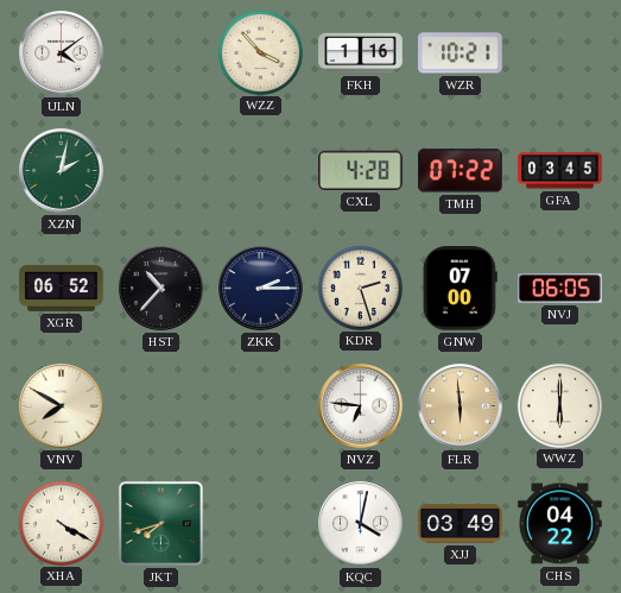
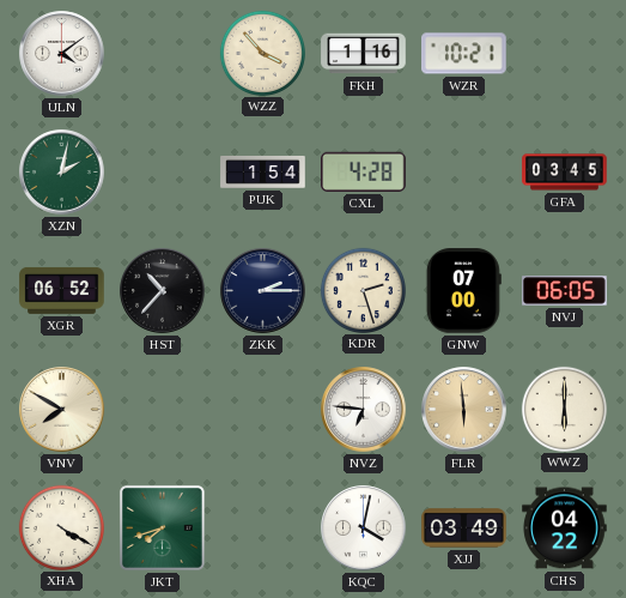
PUK: none -> 1:54
TMH: 07:22 -> none
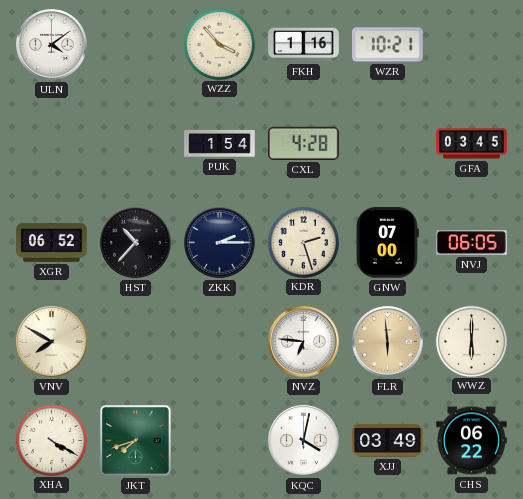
XZN: 2:02 -> none
CHS: 04:22 -> 06:22
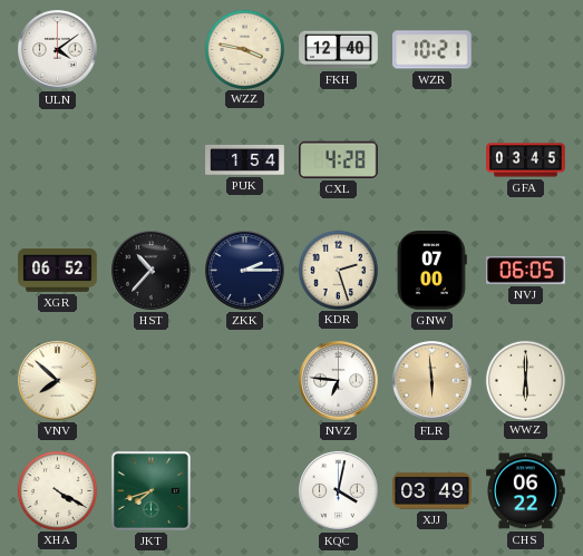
WZZ: 3:53 -> 3:47
FKH: 1:16 -> 12:40
VNV: 7:50 -> 7:52
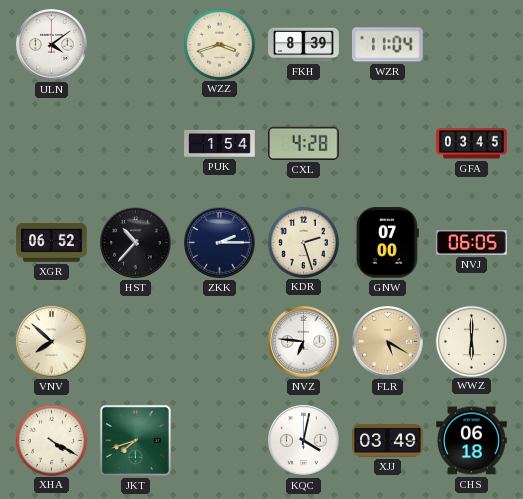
WZZ: 3:47 -> 3:42
FKH: 12:40 -> 8:39
WZR: 10:21 -> 11:04
FLR: 5:59 -> 5:20
CHS: 06:22 -> 06:18
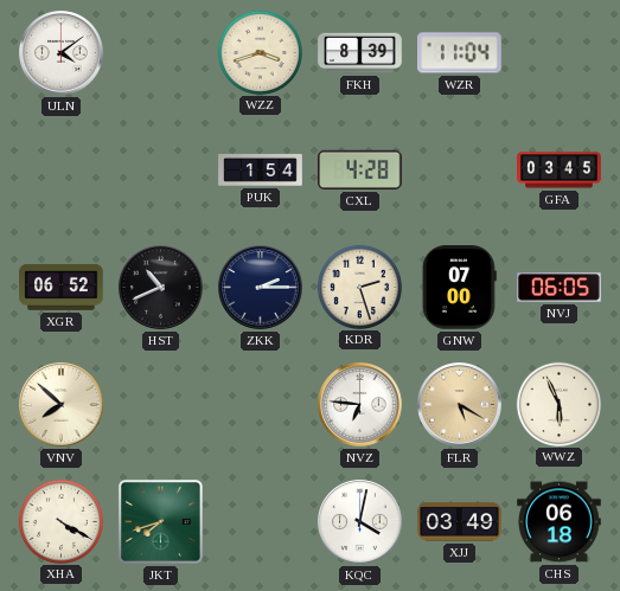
HST: 10:37 -> 10:41
WWZ: 6:00 -> 5:56
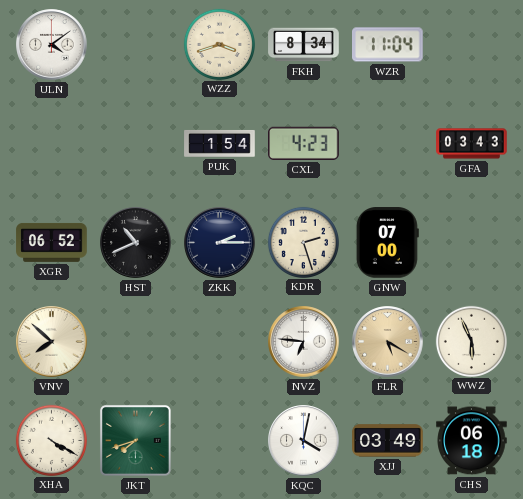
FKH: 8:39 -> 8:34
CXL: 4:28 -> 4:23
GFA: 03:45 -> 03:43
NVJ: 06:05 -> none
